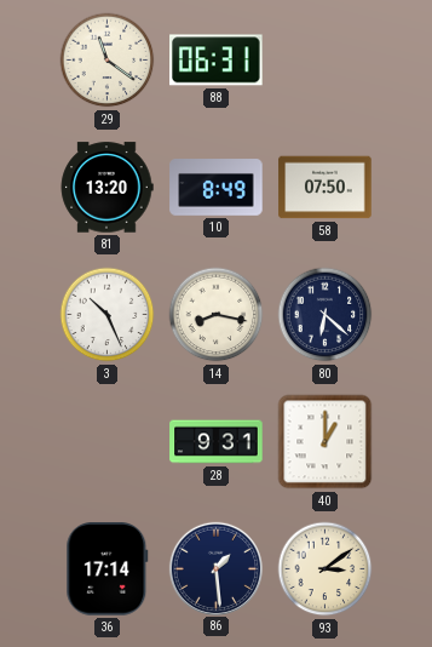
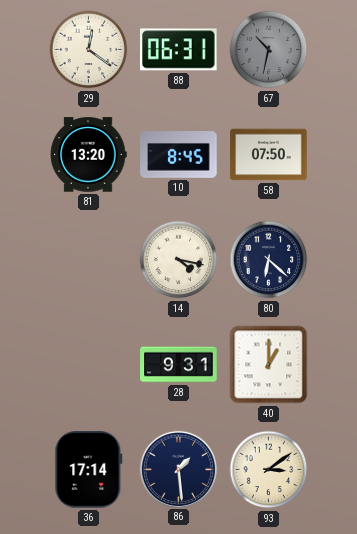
29: 11:21 -> 12:21
67: none -> 10:32
10: 8:49 -> 8:45
3: 10:26 -> none
14: 8:17 -> 4:17
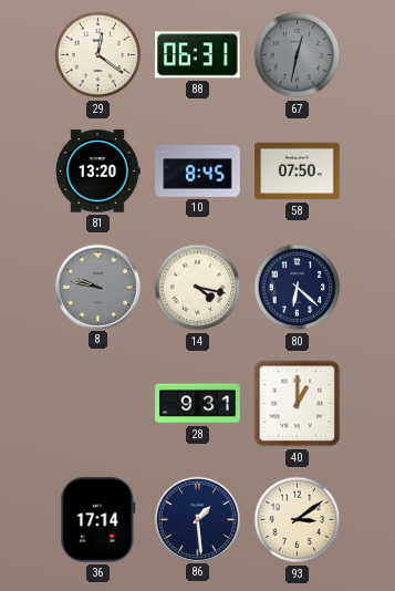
67: 10:32 -> 12:32
8: none -> 9:47
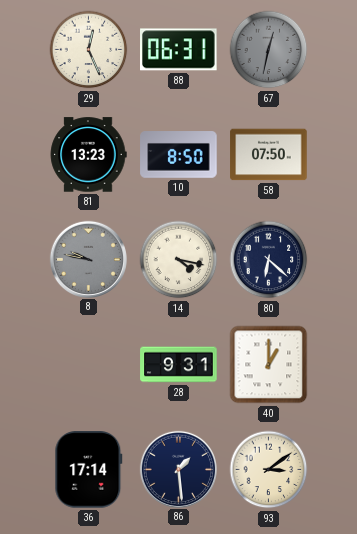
29: 12:21 -> 12:26
81: 13:20 -> 13:23
10: 8:45 -> 8:50
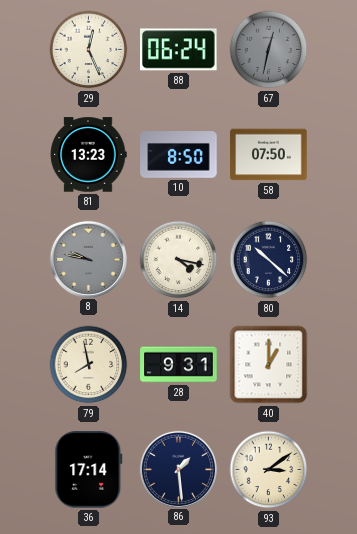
88: 06:31 -> 06:24
80: 6:22 -> 10:22
79: none -> 7:58
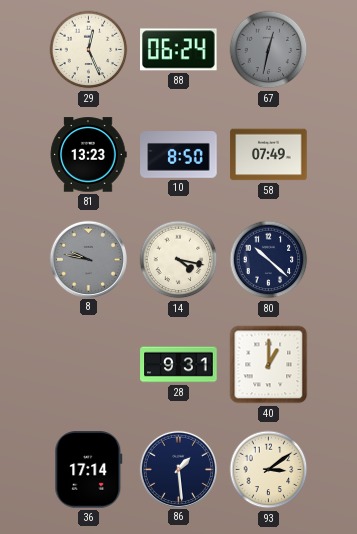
58: 07:50 -> 07:49
79: 7:58 -> none
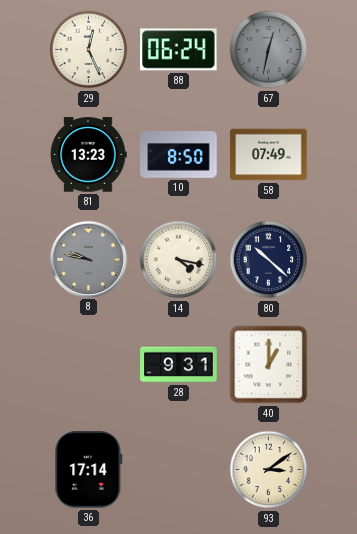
86: 1:29 -> none
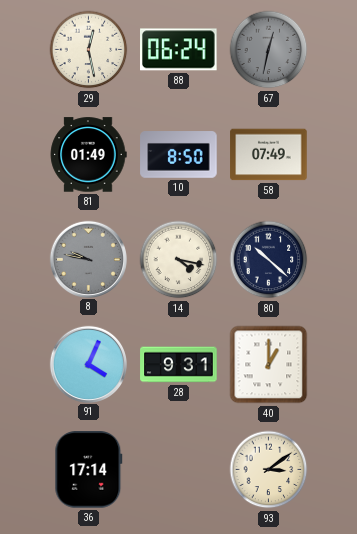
29: 12:26 -> 12:28
81: 13:23 -> 01:49
91: none -> 4:04
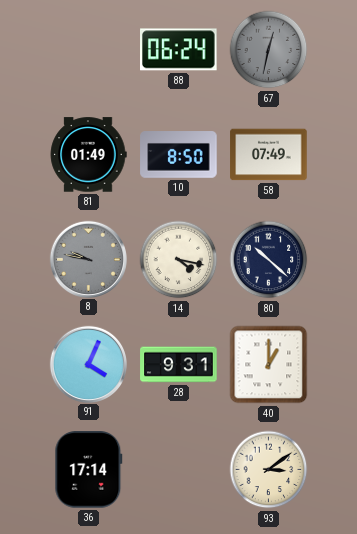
29: 12:28 -> none
